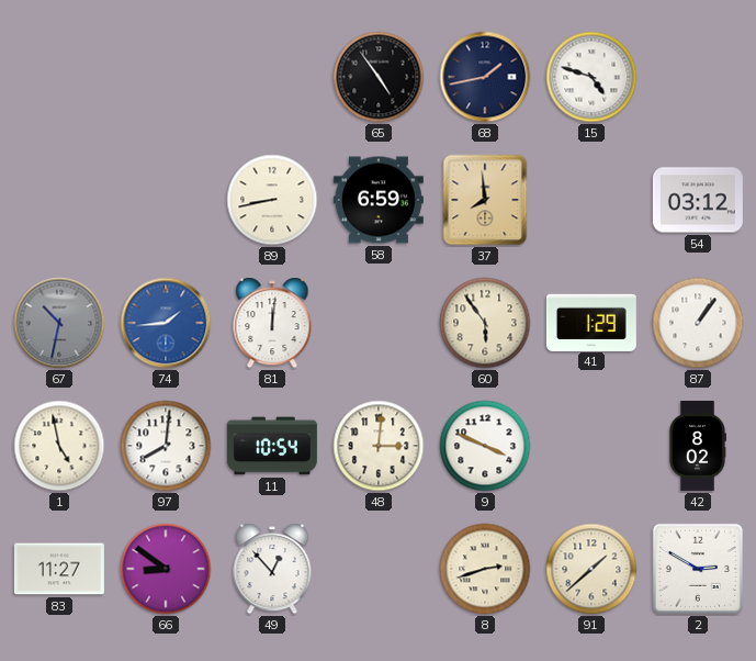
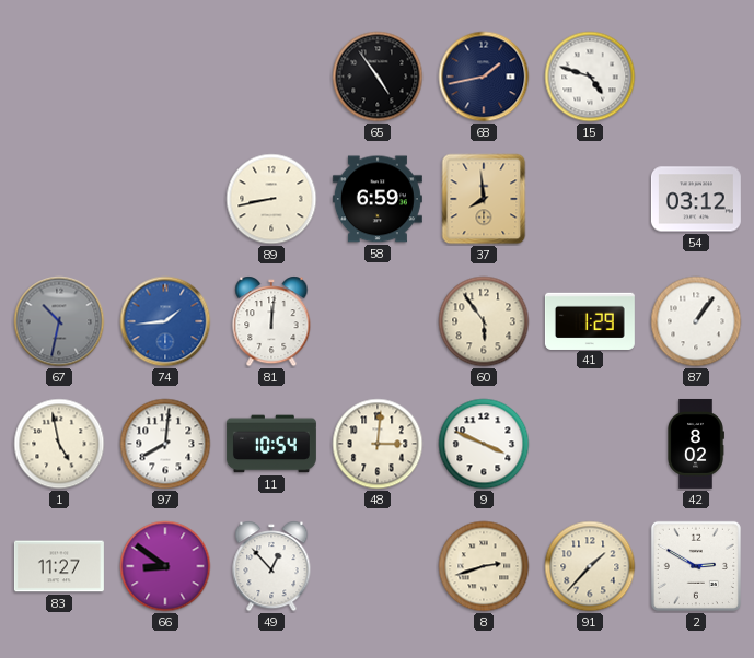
91: 1:38 -> 1:37
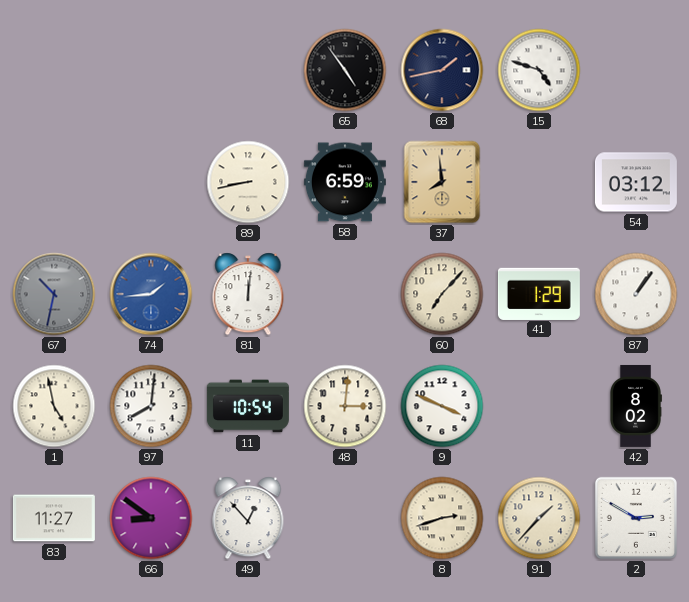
60: 5:54 -> 7:07
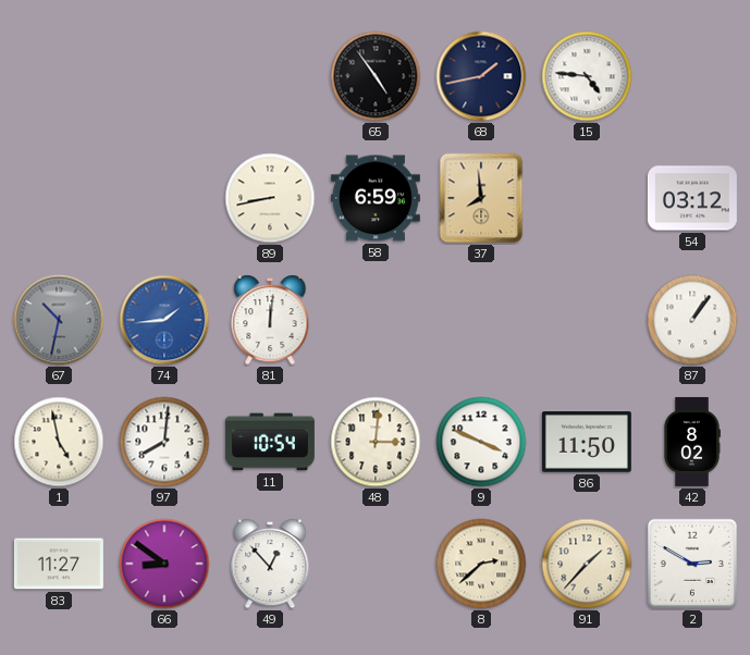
15: 4:48 -> 4:46
60: 7:07 -> none
41: 1:29 -> none
86: none -> 11:50
8: 2:42 -> 2:38
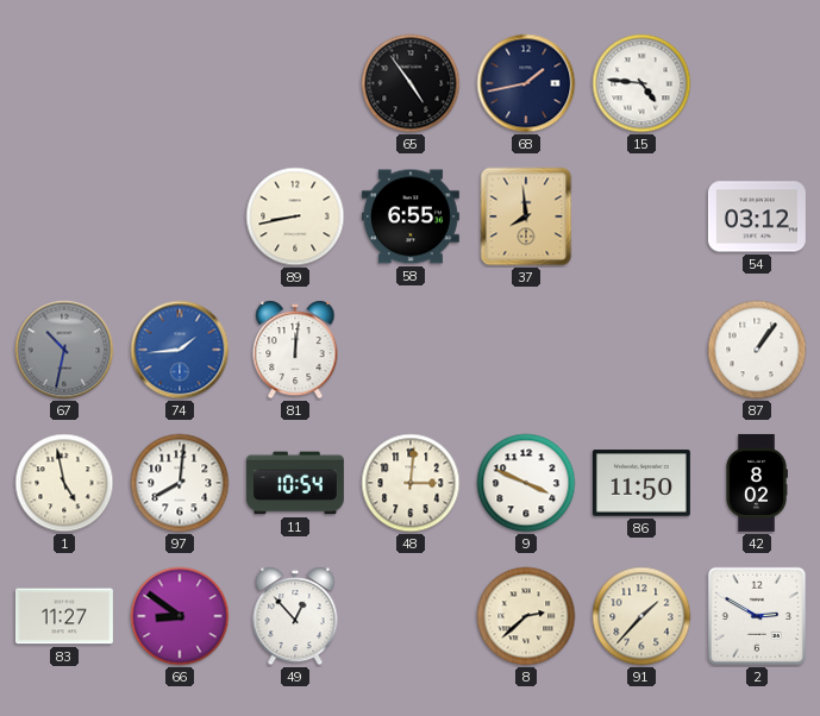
58: 6:59 -> 6:55
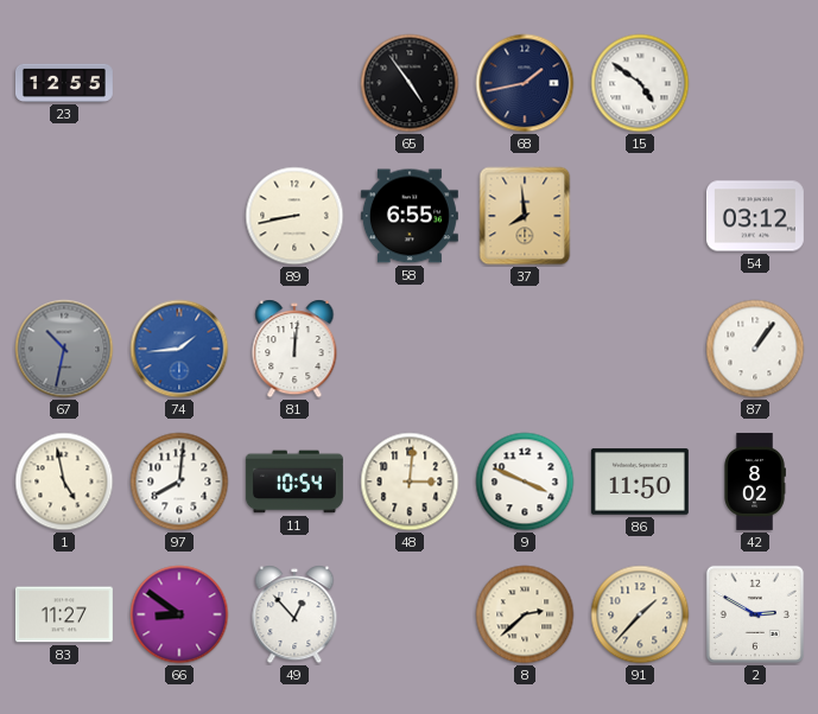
23: none -> 12:55
15: 4:46 -> 4:51
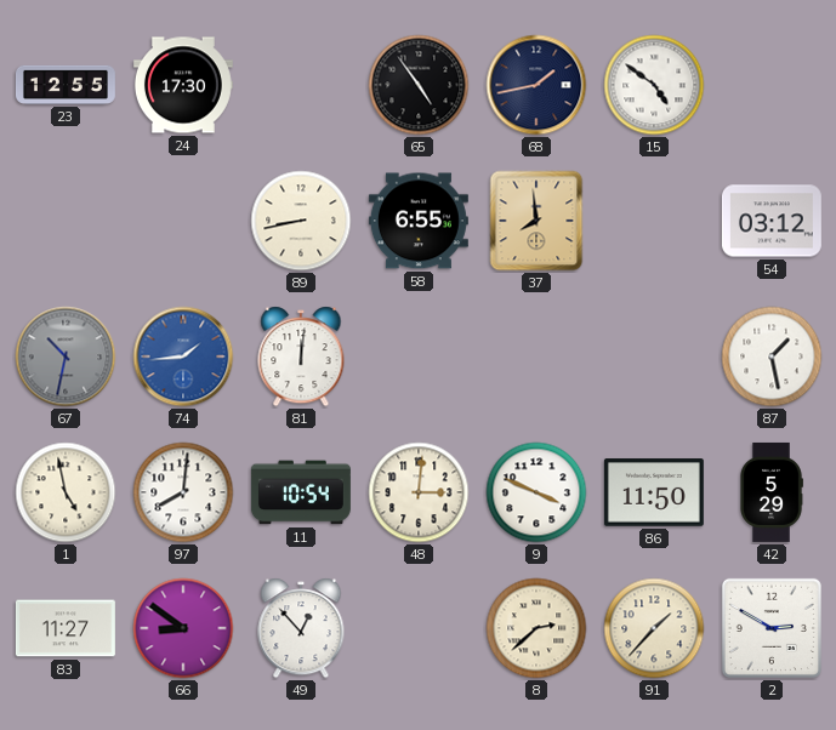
24: none -> 17:30
87: 1:06 -> 1:28
42: 8:02 -> 5:29
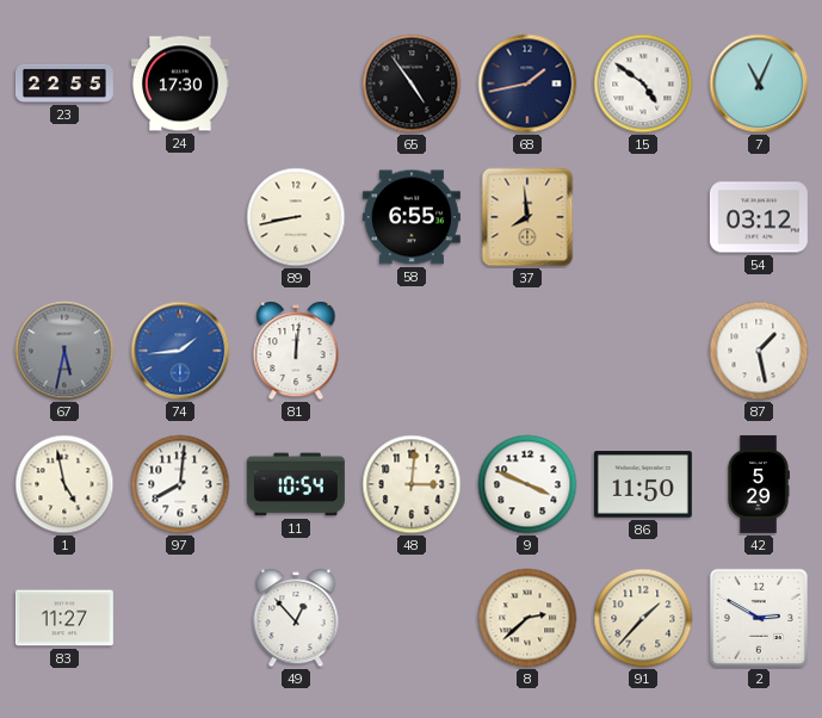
23: 12:55 -> 22:55
7: none -> 11:04
67: 10:32 -> 5:32
66: 8:51 -> none
